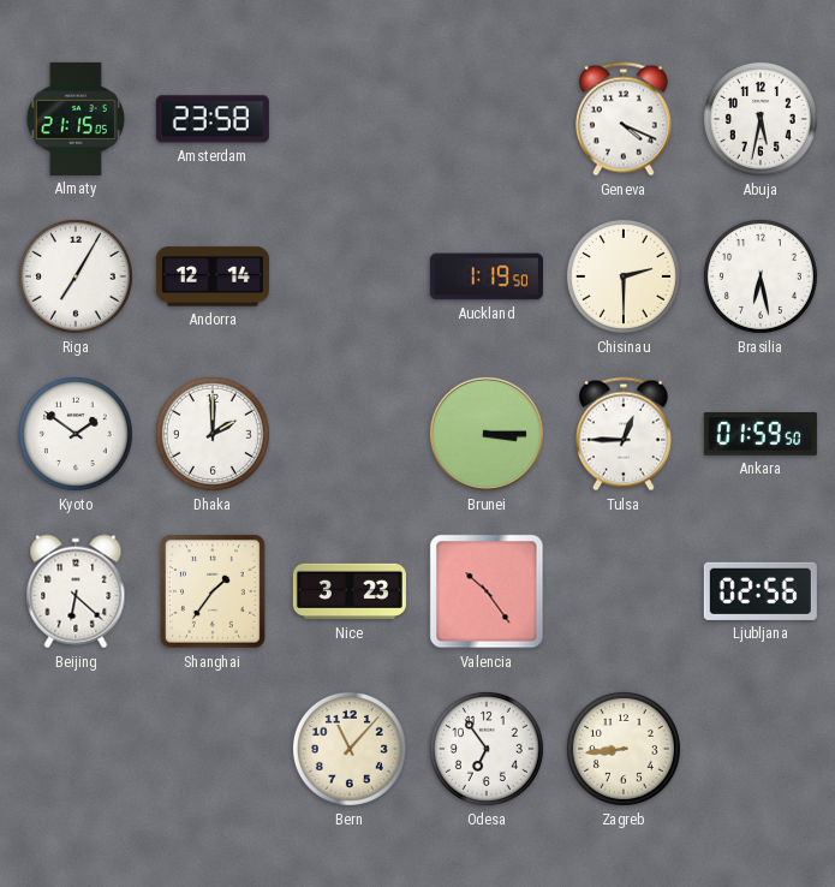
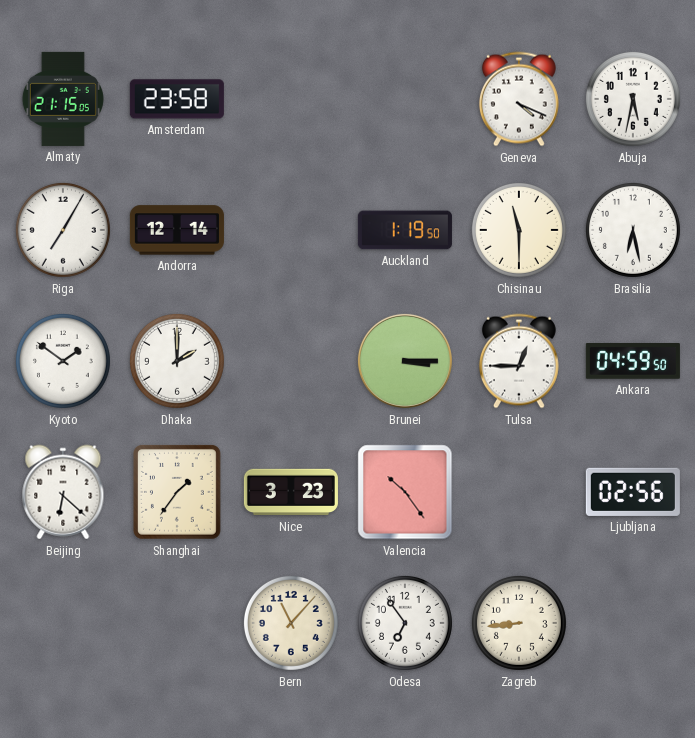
Chisinau: 2:30 -> 11:30
Ankara: 01:59 -> 04:59
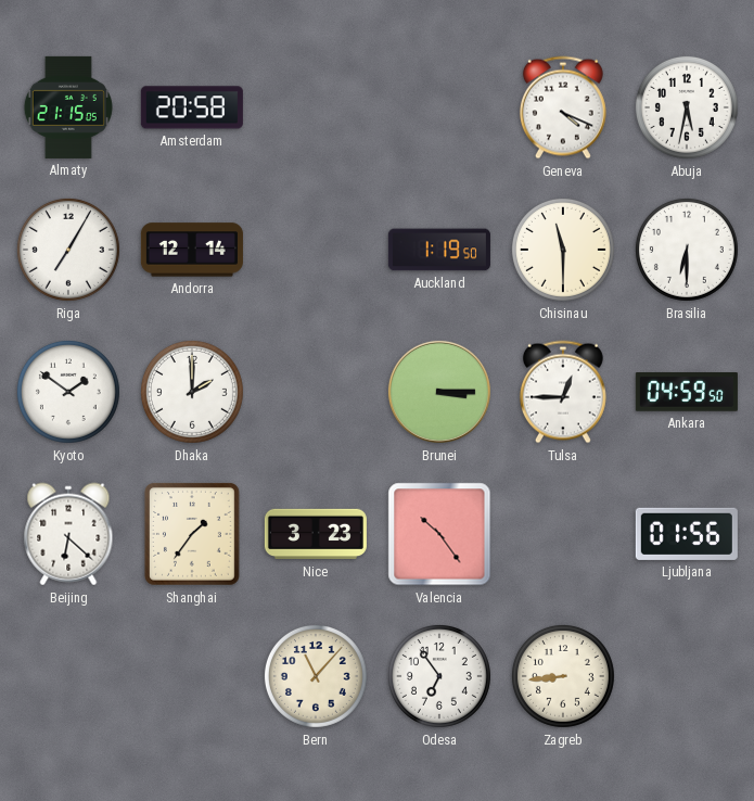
Amsterdam: 23:58 -> 20:58
Brasilia: 6:28 -> 6:30
Ljubljana: 02:56 -> 01:56
